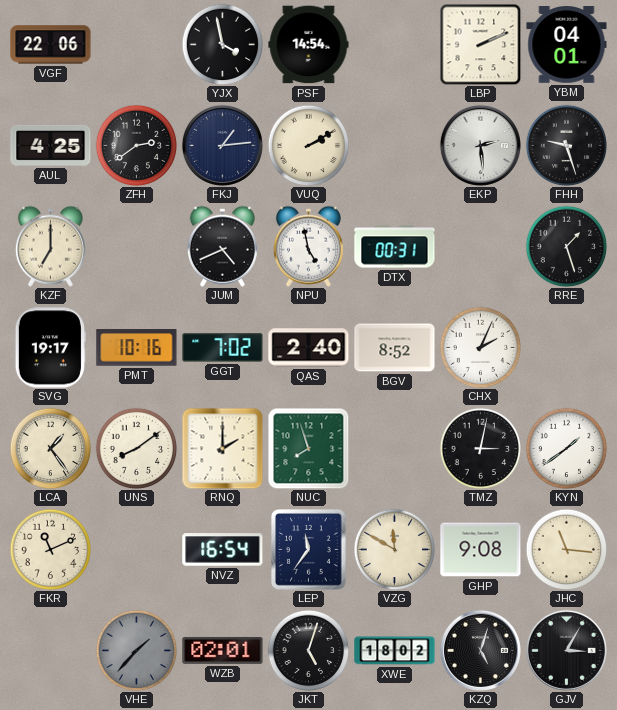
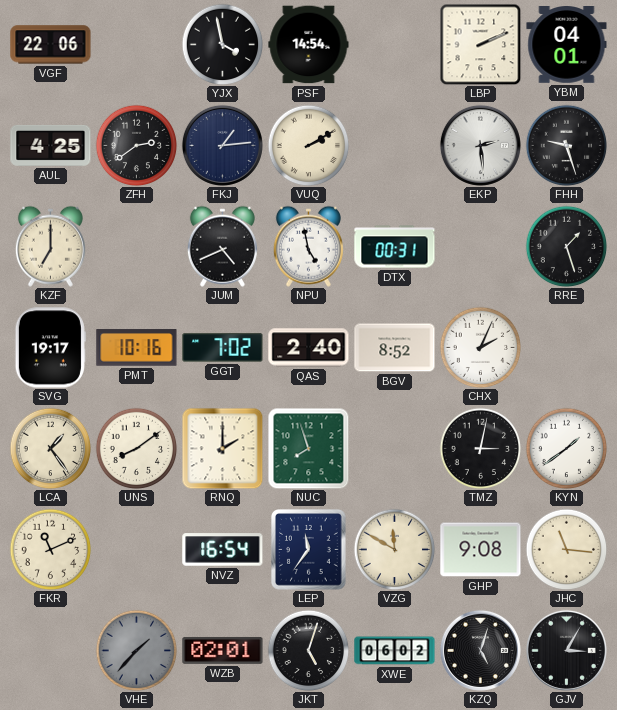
XWE: 18:02 -> 06:02
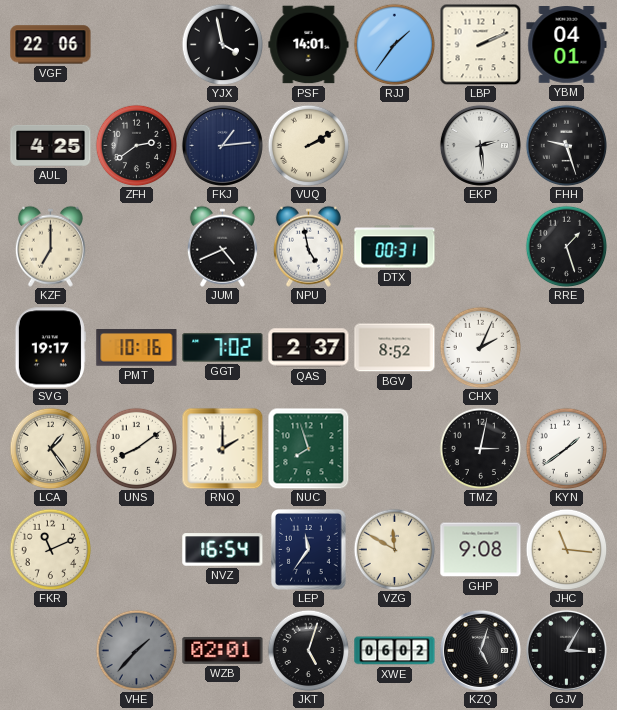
PSF: 14:54 -> 14:01
RJJ: none -> 1:36
QAS: 2:40 -> 2:37
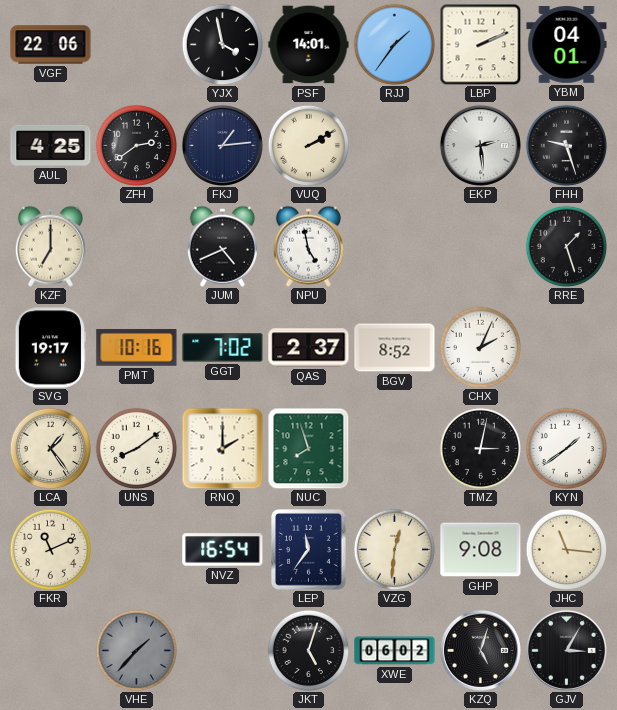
DTX: 00:31 -> none
VZG: 11:50 -> 12:31
WZB: 02:01 -> none
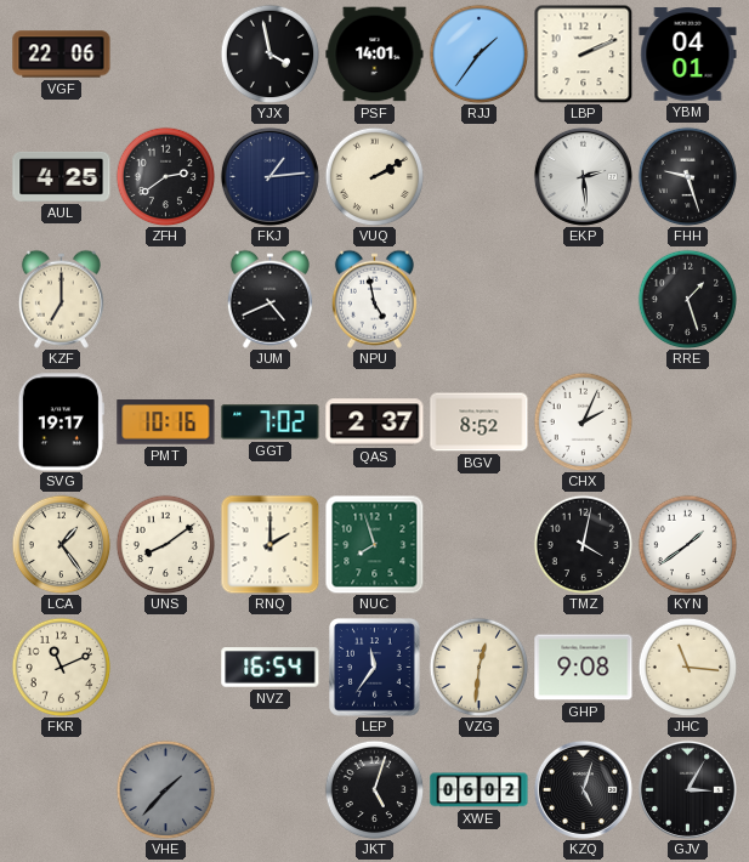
TMZ: 3:02 -> 4:02
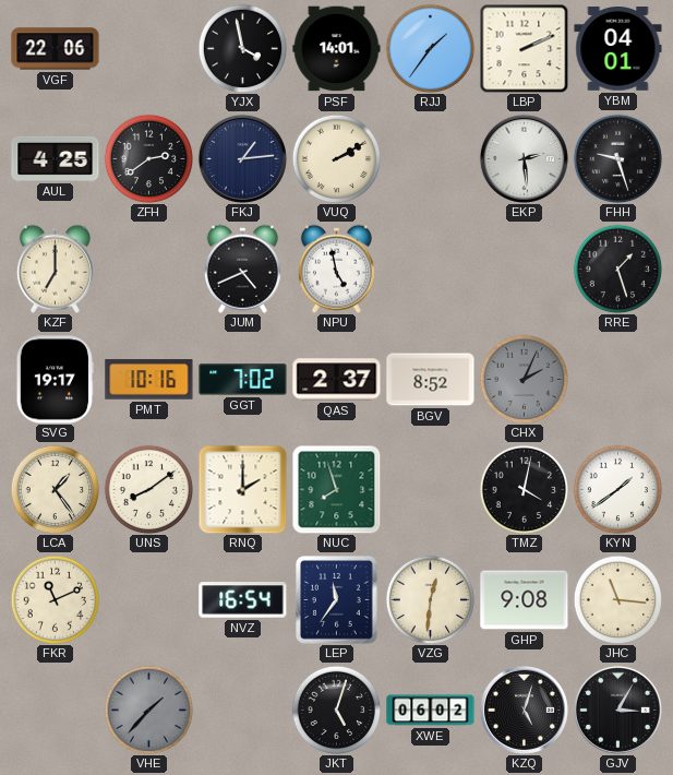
CHX dial: white -> grey
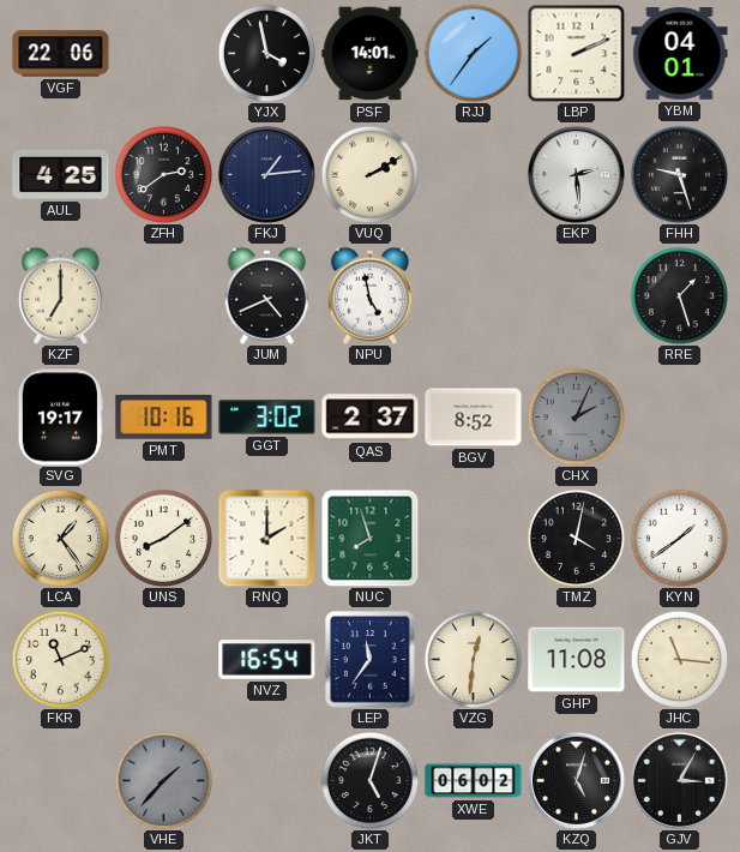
GGT: 7:02 -> 3:02
GHP: 9:08 -> 11:08
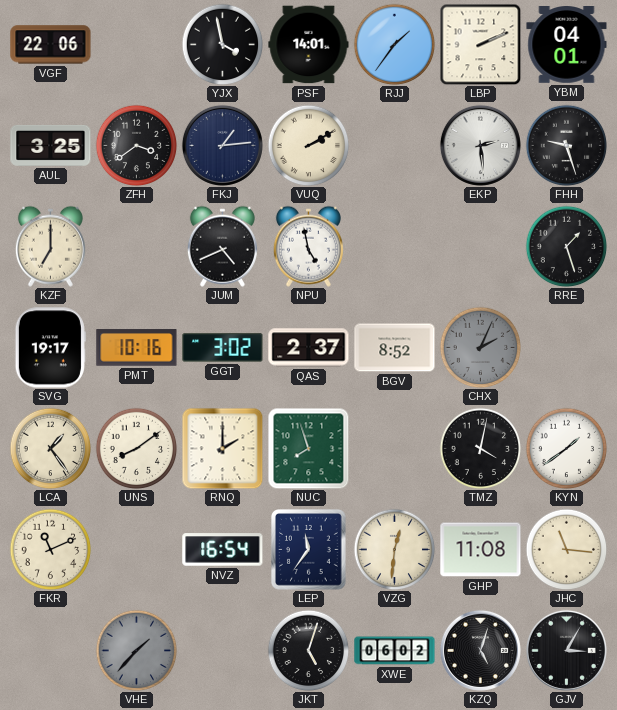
AUL: 4:25 -> 3:25
ZFH: 2:39 -> 3:39
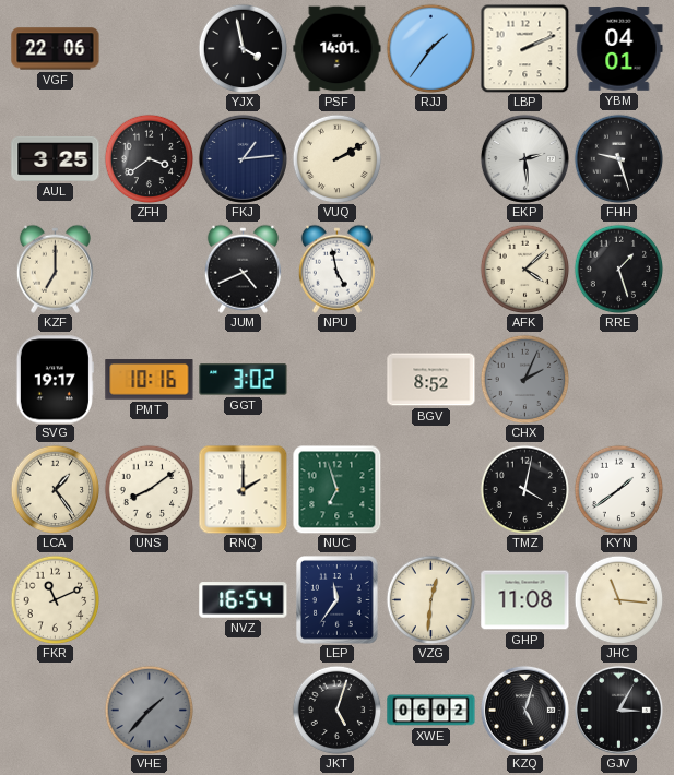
AFK: none -> 4:08
QAS: 2:37 -> none
NUC: 7:57 -> 6:57
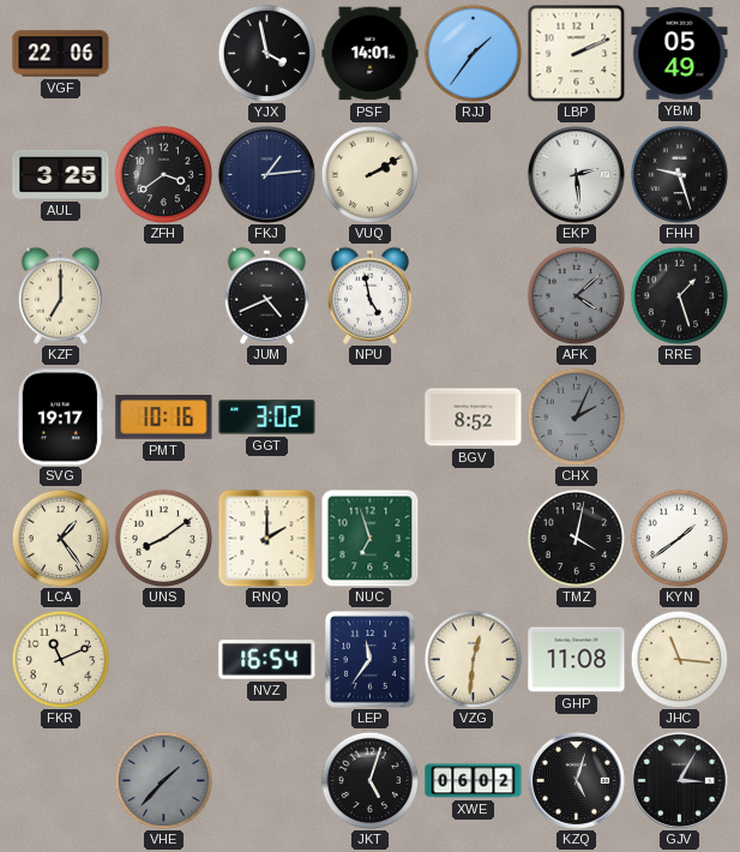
YBM: 04:01 -> 05:49
AFK dial: cream -> grey
